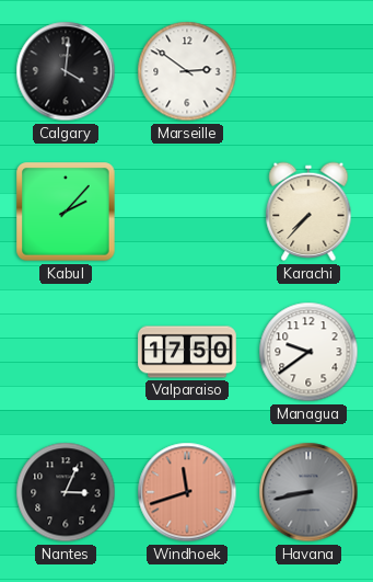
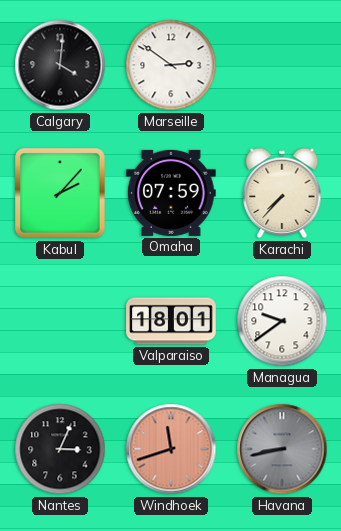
Omaha: none -> 07:59
Valparaiso: 17:50 -> 18:01
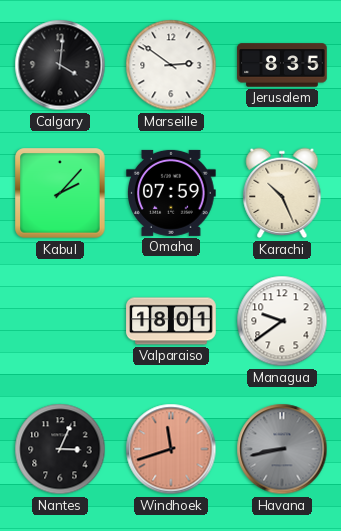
Jerusalem: none -> 8:35
Karachi: 7:37 -> 10:26
